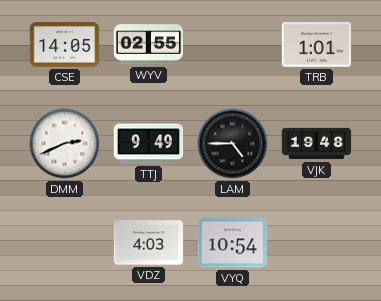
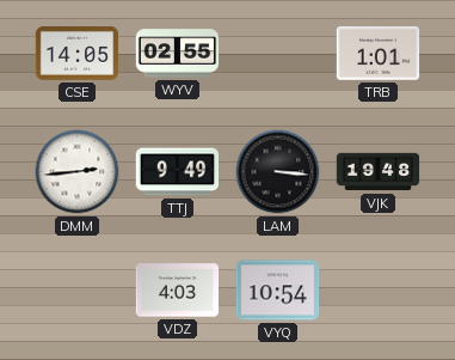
DMM: 2:41 -> 2:44
LAM: 4:45 -> 3:16
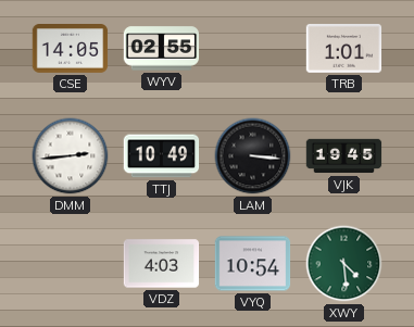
TTJ: 9:49 -> 10:49
VJK: 19:48 -> 19:45
XWY: none -> 4:29
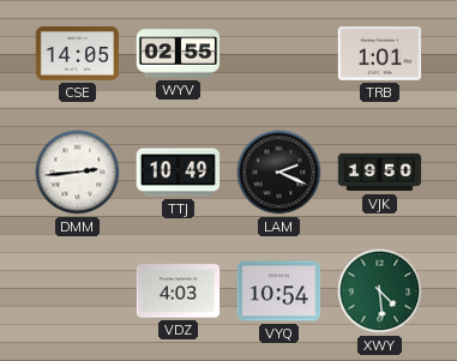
LAM: 3:16 -> 2:19
VJK: 19:45 -> 19:50
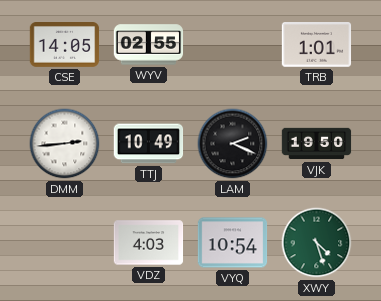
XWY: 4:29 -> 4:27
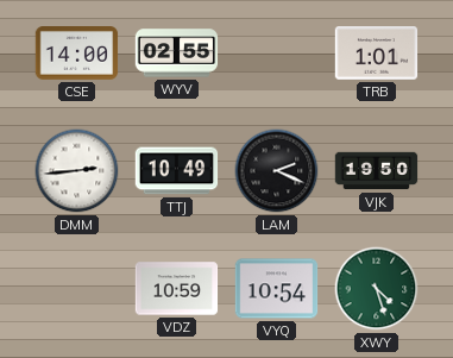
CSE: 14:05 -> 14:00
VDZ: 4:03 -> 10:59
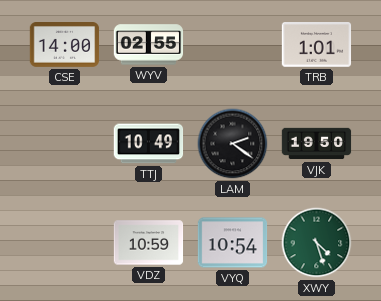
DMM: 2:44 -> none
LAM: 2:19 -> 2:21
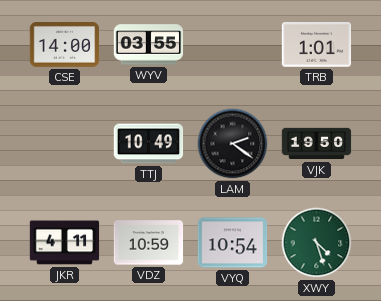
WYV: 02:55 -> 03:55
JKR: none -> 4:11
